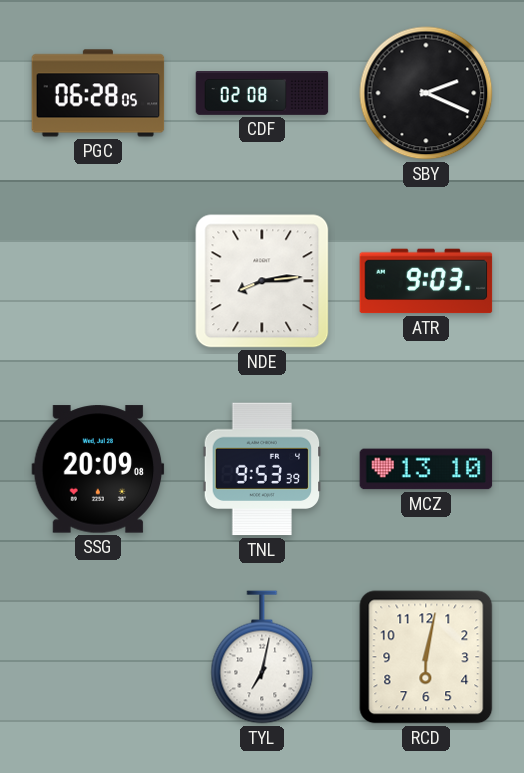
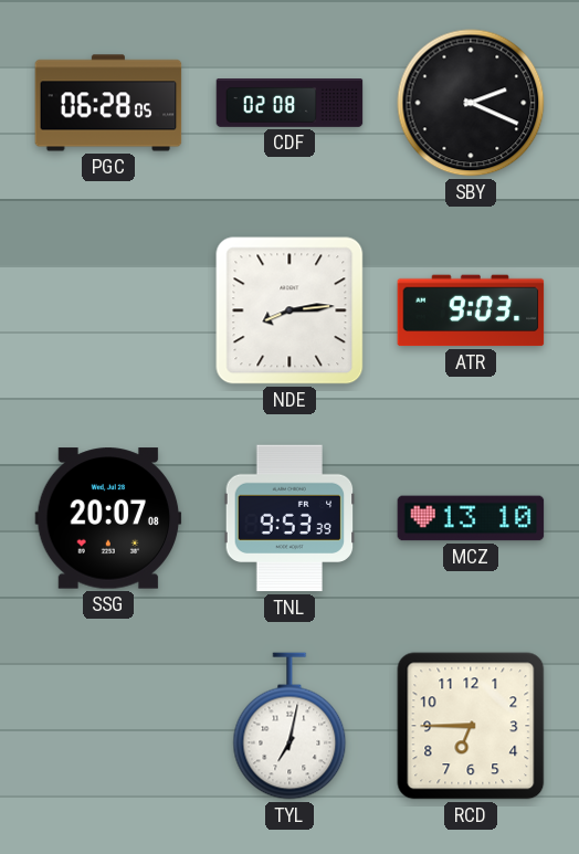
SSG: 20:09 -> 20:07
RCD: 6:02 -> 6:45
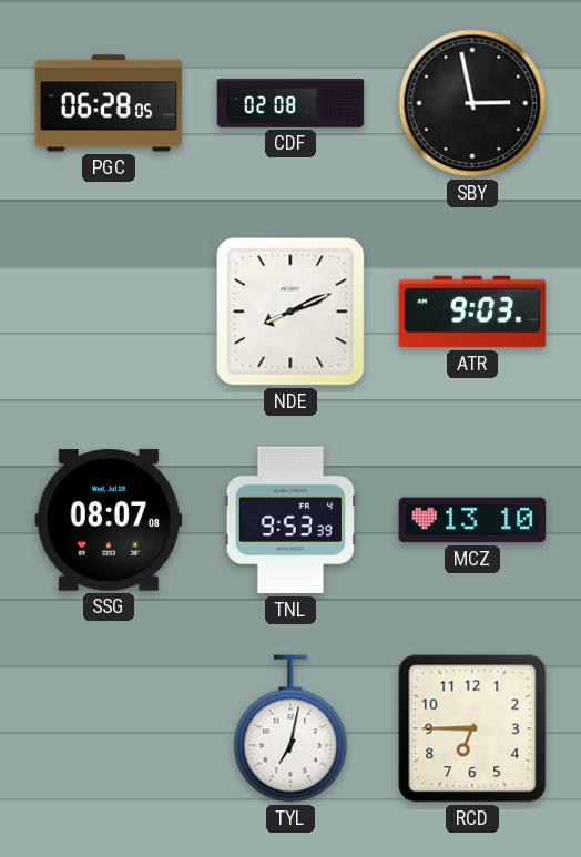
SBY: 2:19 -> 2:58
NDE: 8:14 -> 8:11
SSG: 20:07 -> 08:07
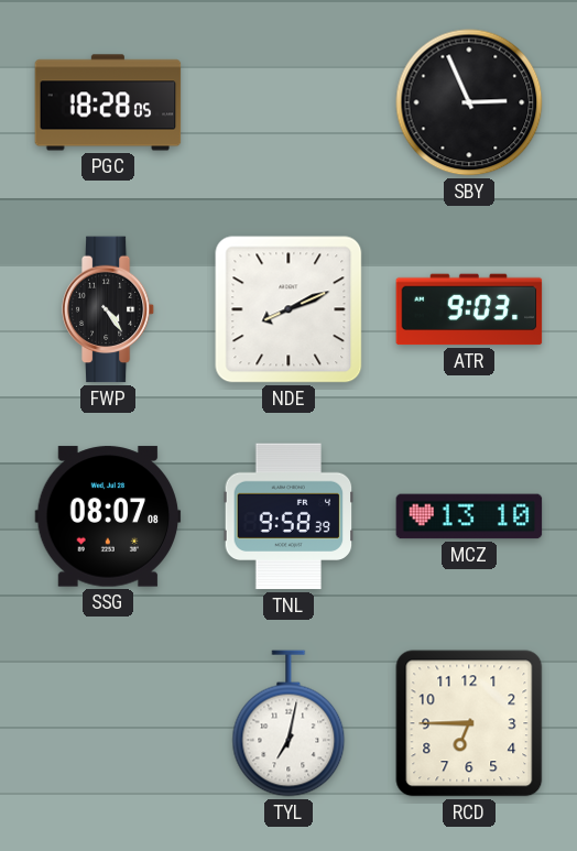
PGC: 06:28 -> 18:28
CDF: 02:08 -> none
SBY: 2:58 -> 2:56
FWP: none -> 4:24
TNL: 9:53 -> 9:58
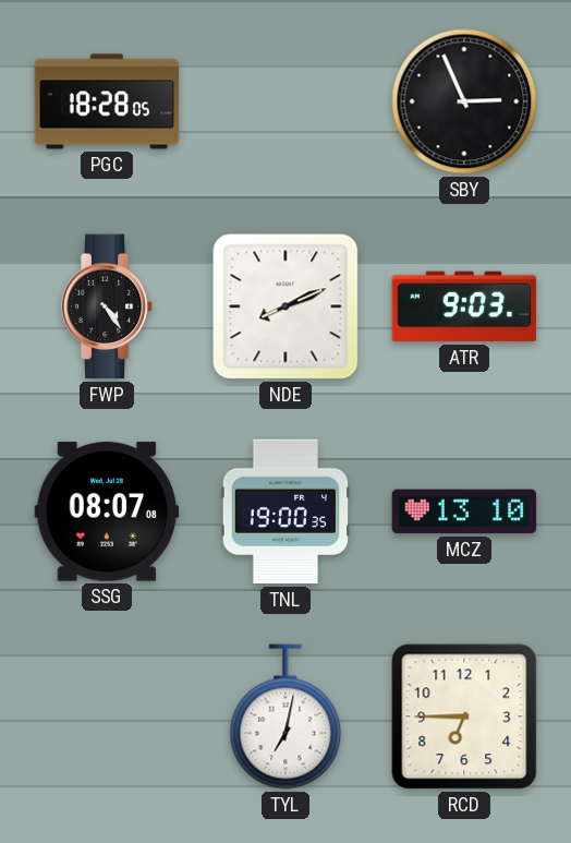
TNL: 9:58 -> 19:00
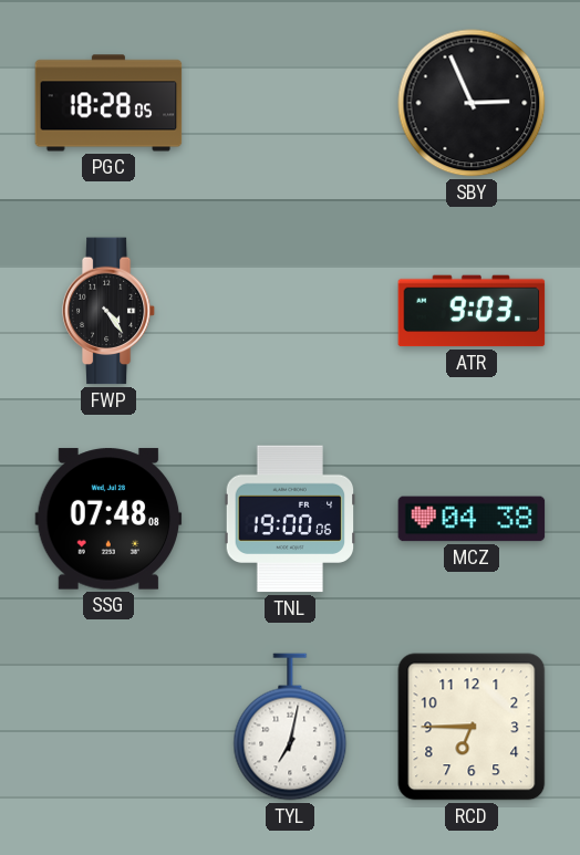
NDE: 8:11 -> none
SSG: 08:07 -> 07:48
TNL: 19:00:35 -> 19:00:06
MCZ: 13:10 -> 04:38
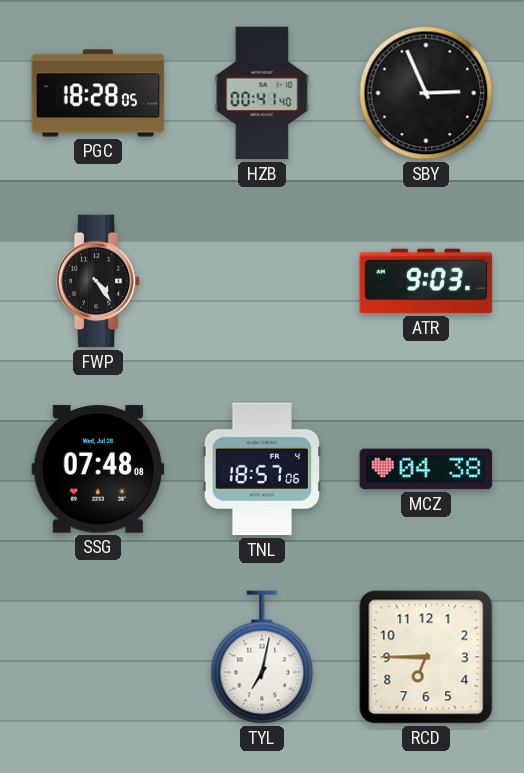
HZB: none -> 00:41
TNL: 19:00 -> 18:57
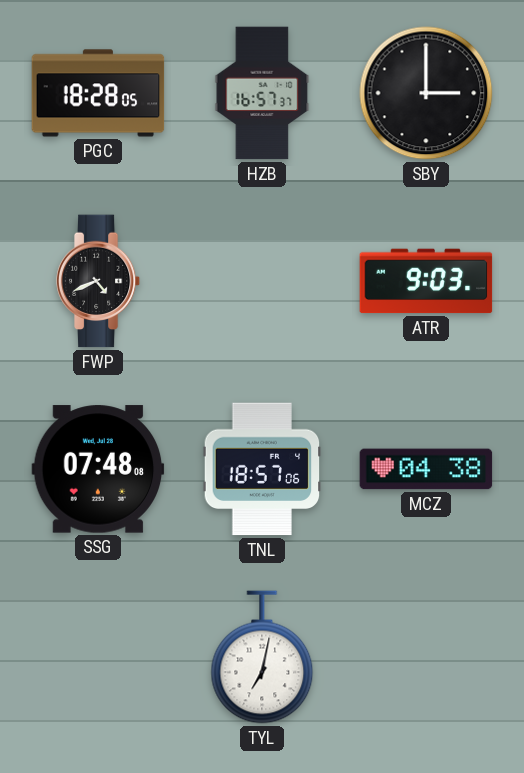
HZB: 00:41 -> 16:57
SBY: 2:56 -> 3:00
FWP: 4:24 -> 4:41
RCD: 6:45 -> none
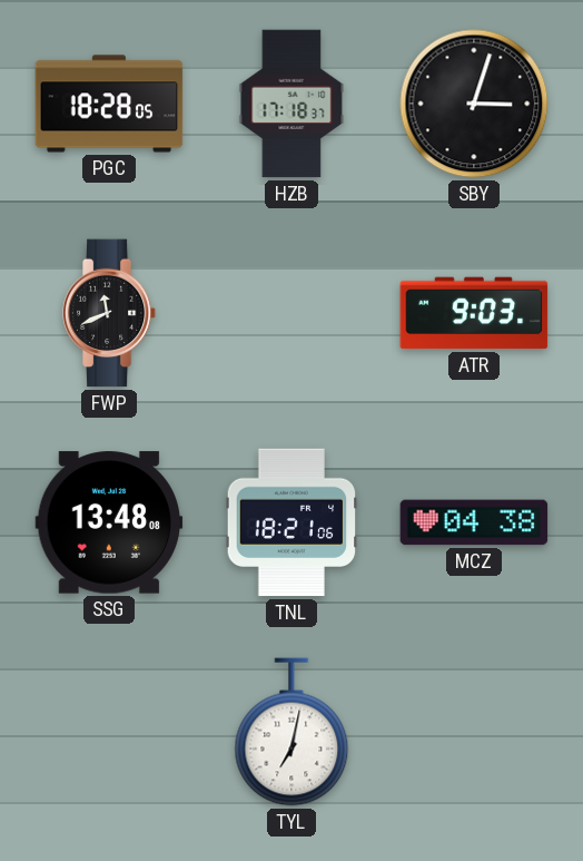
HZB: 16:57 -> 17:18
SBY: 3:00 -> 3:03
FWP: 4:41 -> 11:41
SSG: 07:48 -> 13:48
TNL: 18:57 -> 18:21
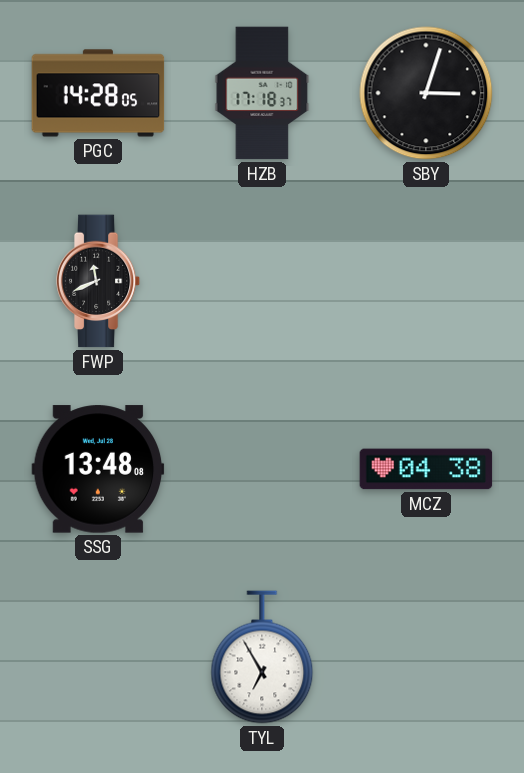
PGC: 18:28 -> 14:28
ATR: 9:03 -> none
TNL: 18:21 -> none
TYL: 7:02 -> 6:55
